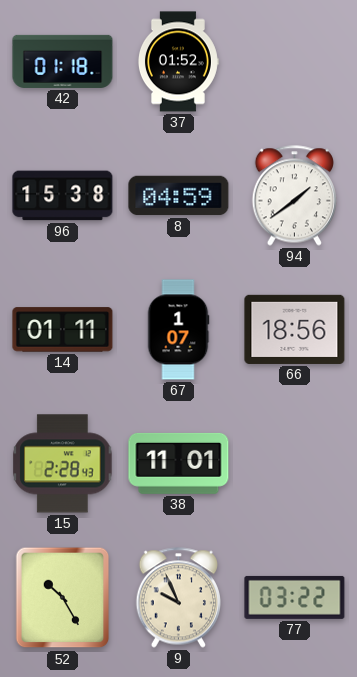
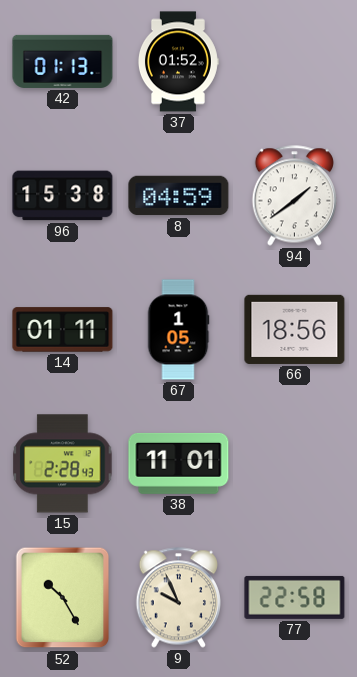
42: 01:18 -> 01:13
67: 1:07 -> 1:05
77: 03:22 -> 22:58
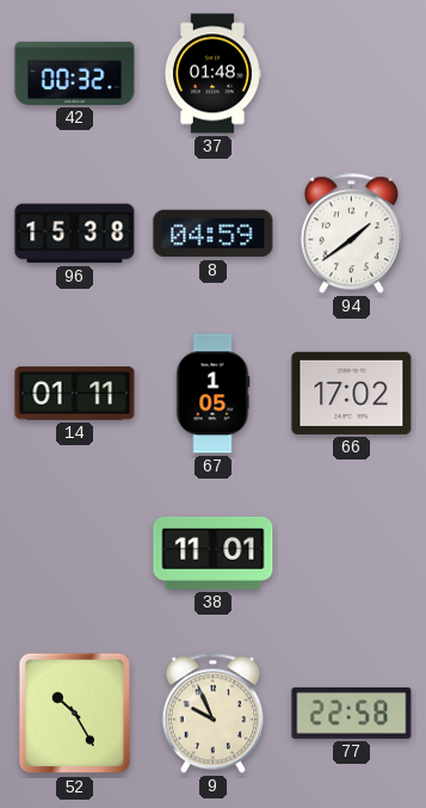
42: 01:13 -> 00:32
37: 01:52 -> 01:48
66: 18:56 -> 17:02
15: 2:28 -> none
